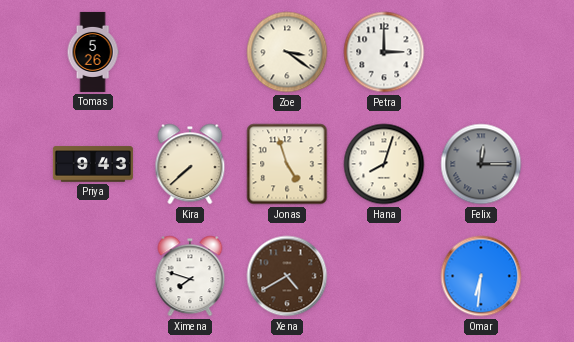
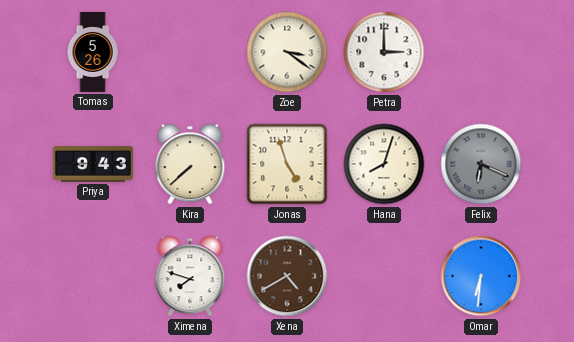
Felix: 12:15 -> 6:19
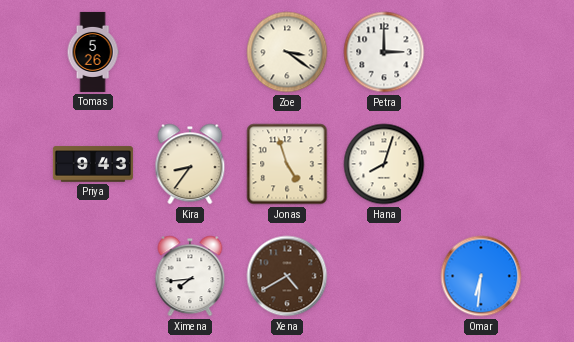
Kira: 7:38 -> 8:36
Felix: 6:19 -> none
Ximena: 7:48 -> 7:44
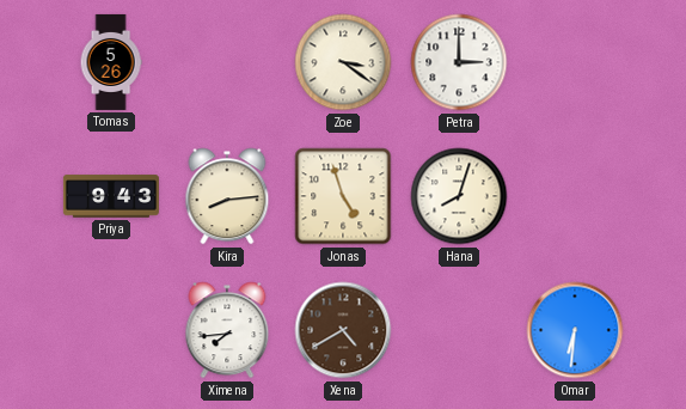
Kira: 8:36 -> 8:14
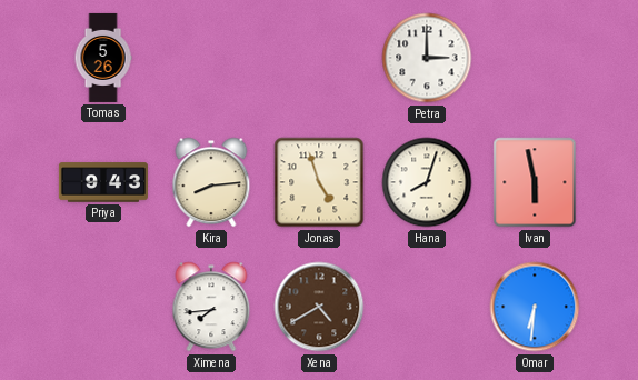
Zoe: 3:21 -> none
Ivan: none -> 5:58
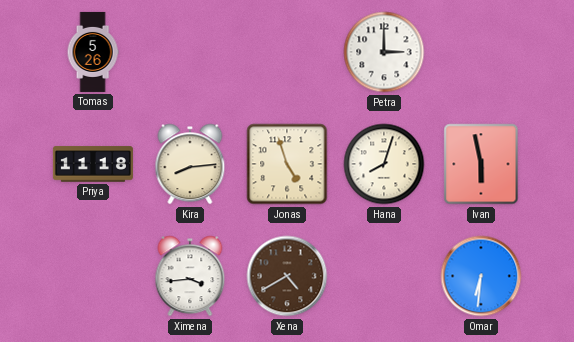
Priya: 9:43 -> 11:18
Ximena: 7:44 -> 3:44
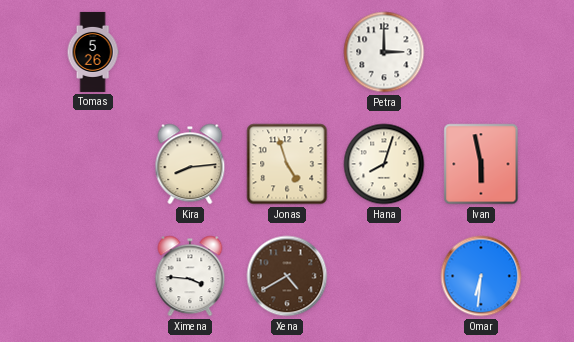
Priya: 11:18 -> none
Ximena: 3:44 -> 3:46
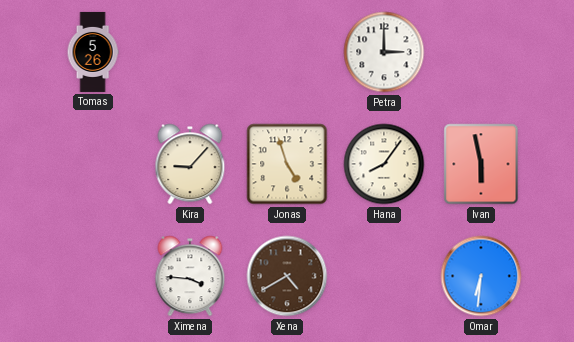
Kira: 8:14 -> 9:07
Hana: 8:03 -> 8:06
